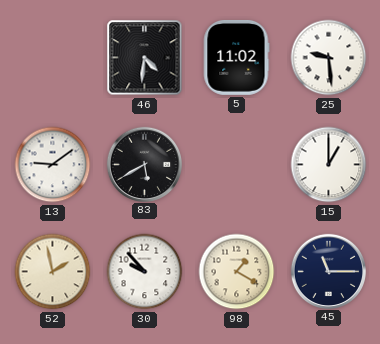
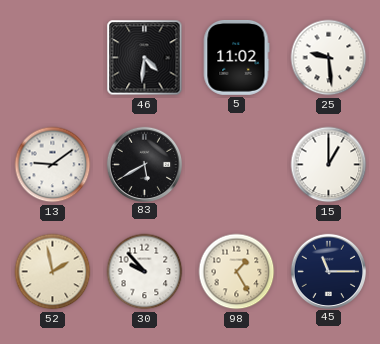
98: 1:20 -> 1:25
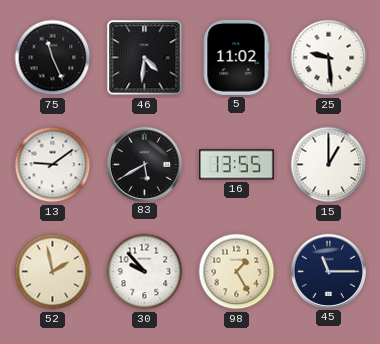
75: none -> 11:26
16: none -> 13:55
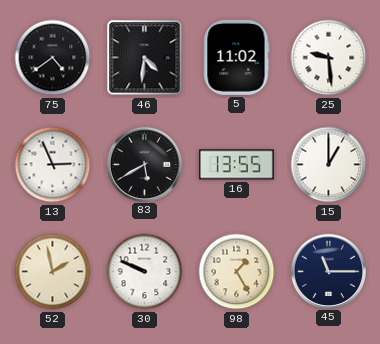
75: 11:26 -> 4:39
13: 9:09 -> 2:56
30: 9:53 -> 9:49
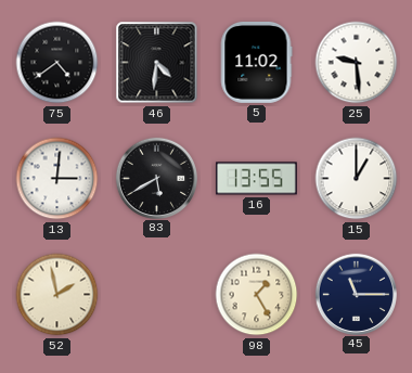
13: 2:56 -> 3:01
30: 9:49 -> none
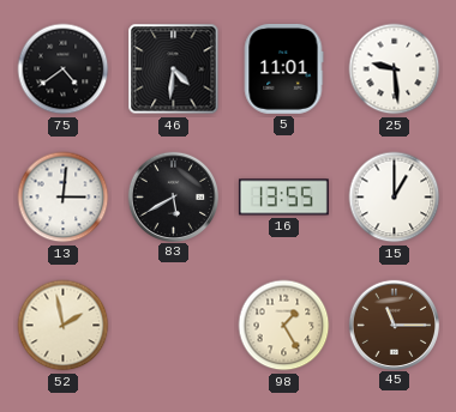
5: 11:02 -> 11:01
45 dial: navy -> brown
